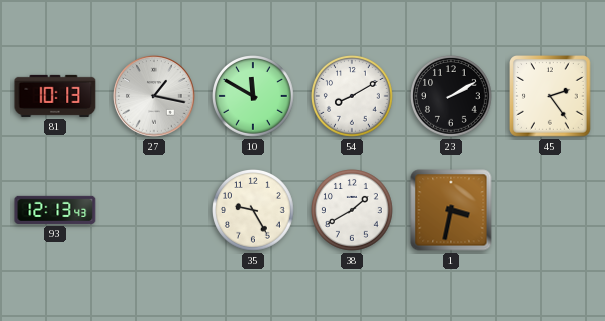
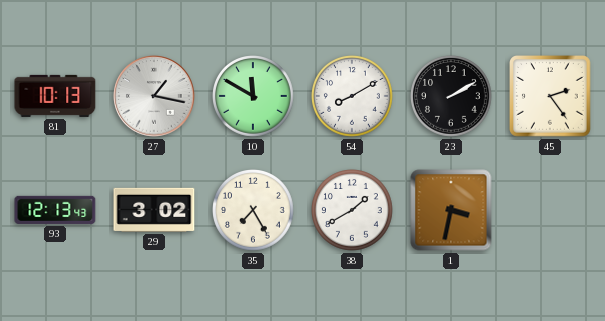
29: none -> 3:02
35: 9:25 -> 7:25
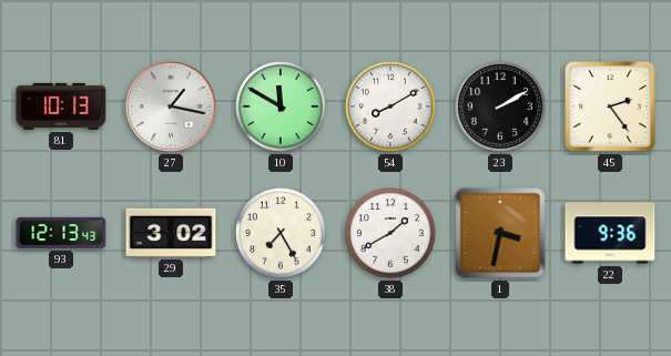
22: none -> 9:36
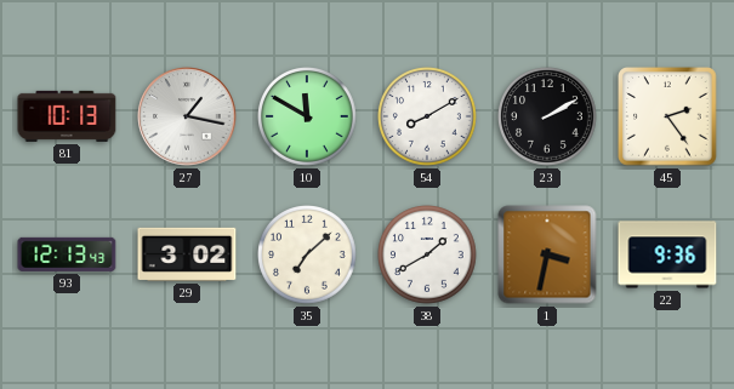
35: 7:25 -> 7:08
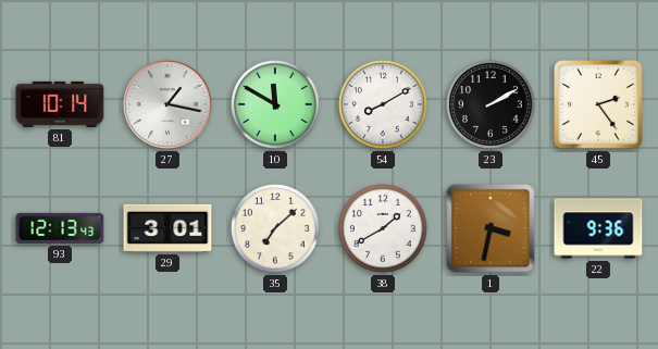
81: 10:13 -> 10:14
29: 3:02 -> 3:01
